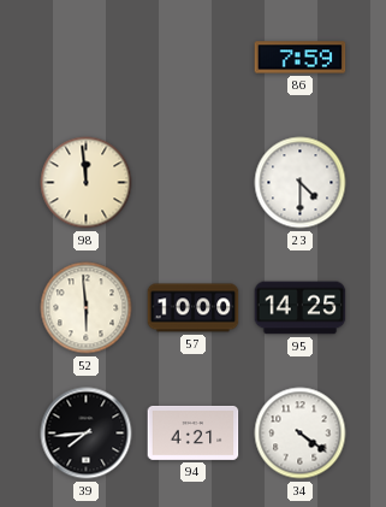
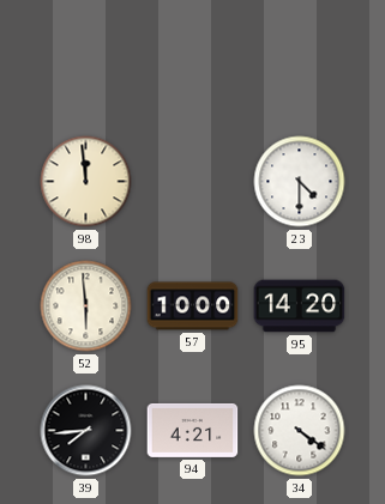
86: 7:59 -> none
95: 14:25 -> 14:20
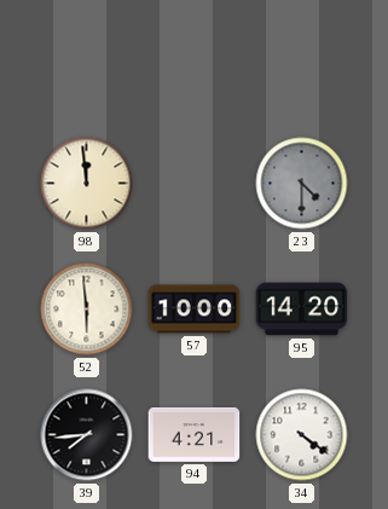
23 dial: white -> grey
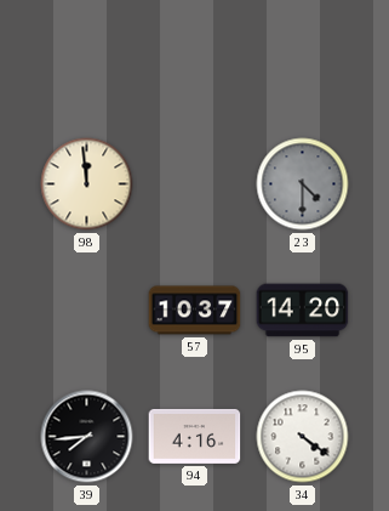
52: 5:59 -> none
57: 10:00 -> 10:37
94: 4:21 -> 4:16
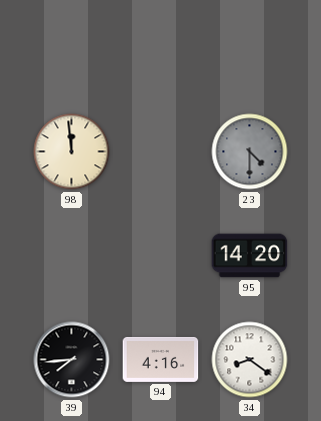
57: 10:37 -> none
34: 4:21 -> 8:21
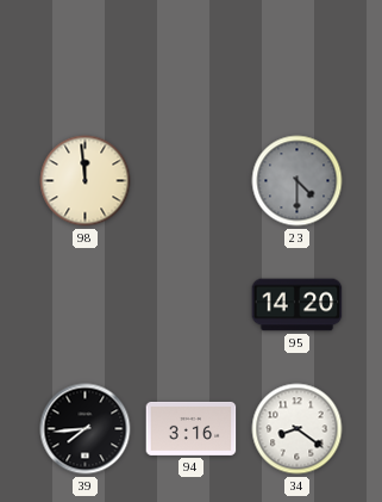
94: 4:16 -> 3:16
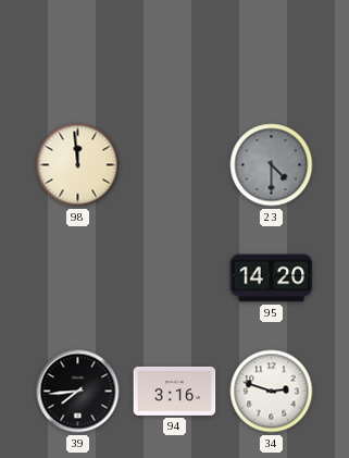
34: 8:21 -> 2:48
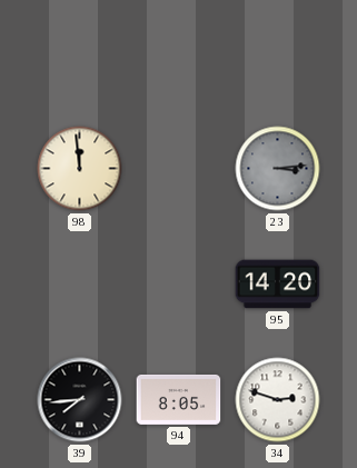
23: 4:30 -> 3:14
94: 3:16 -> 8:05
